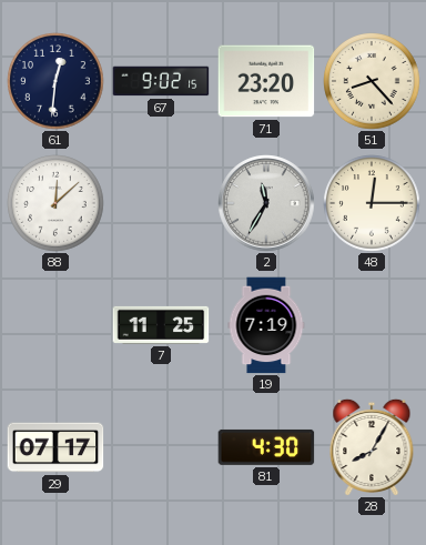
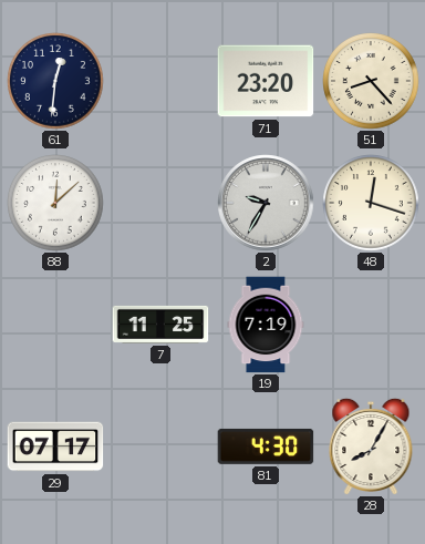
67: 9:02 -> none
2: 11:35 -> 9:35
48: 12:15 -> 12:18
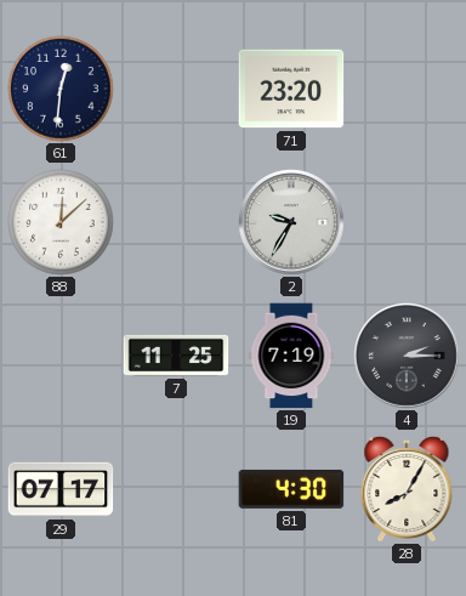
51: 8:23 -> none
48: 12:18 -> none
4: none -> 2:15
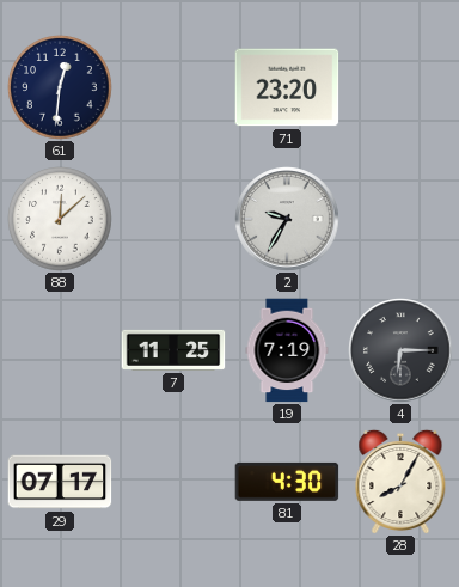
4: 2:15 -> 6:15
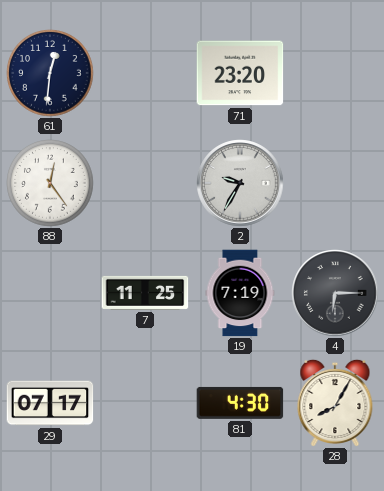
88: 12:08 -> 12:24
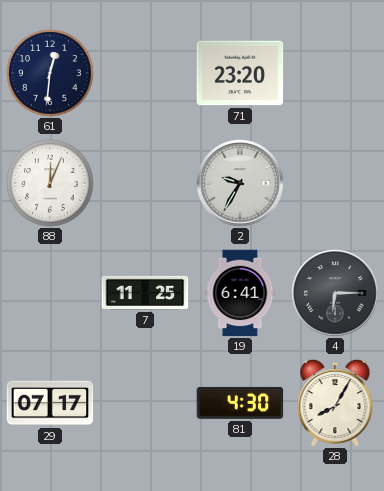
88: 12:24 -> 12:04
19: 7:19 -> 6:41
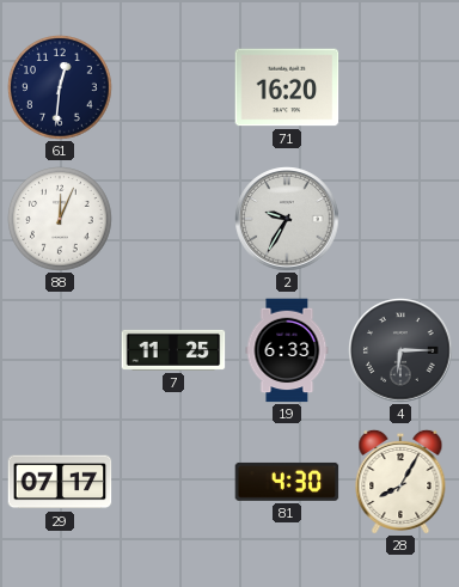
71: 23:20 -> 16:20
19: 6:41 -> 6:33
